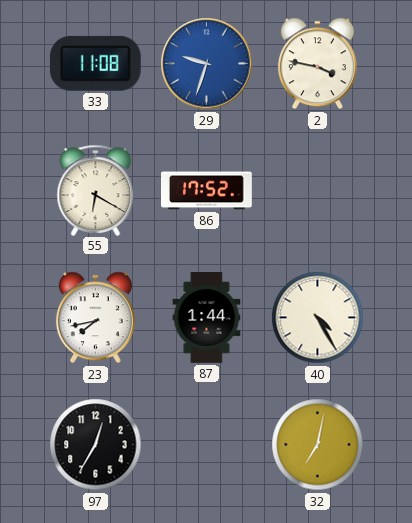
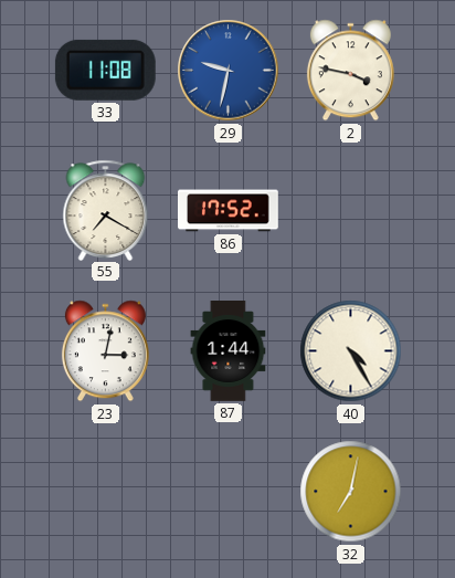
29: 9:33 -> 9:32
55: 6:20 -> 7:20
23: 7:43 -> 3:02
97: 12:35 -> none
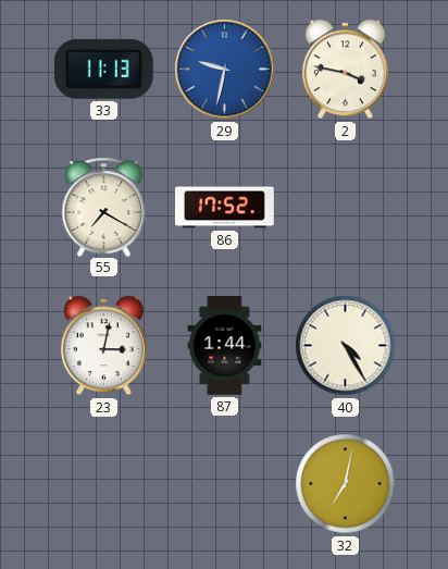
33: 11:08 -> 11:13
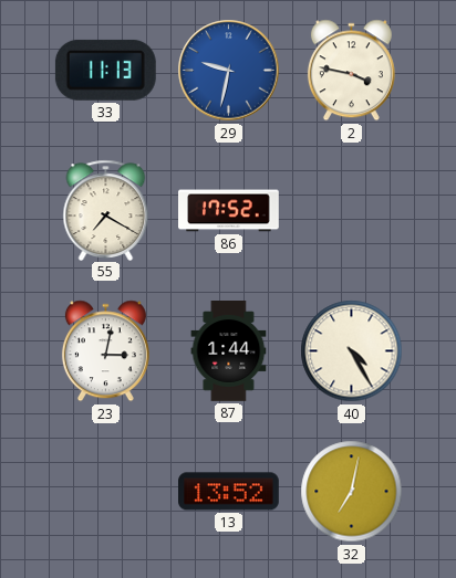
13: none -> 13:52
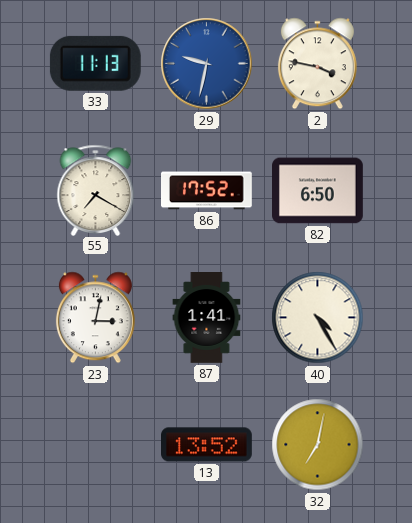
82: none -> 6:50
87: 1:44 -> 1:41
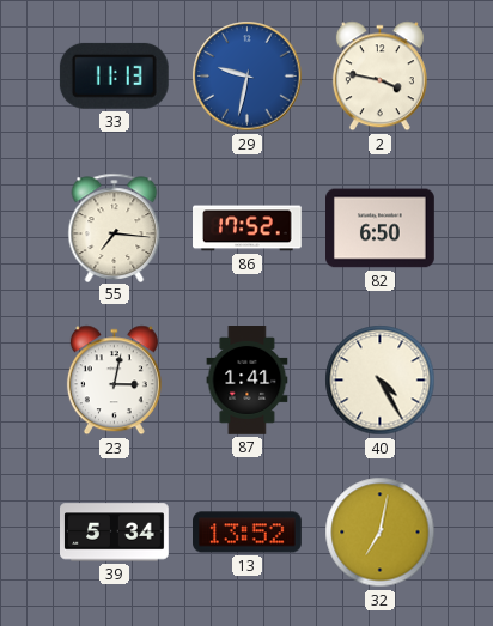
55: 7:20 -> 7:16
39: none -> 5:34
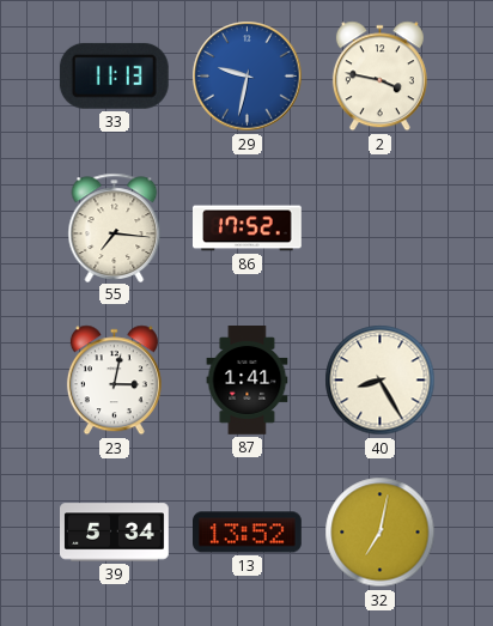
82: 6:50 -> none
40: 4:25 -> 8:25
